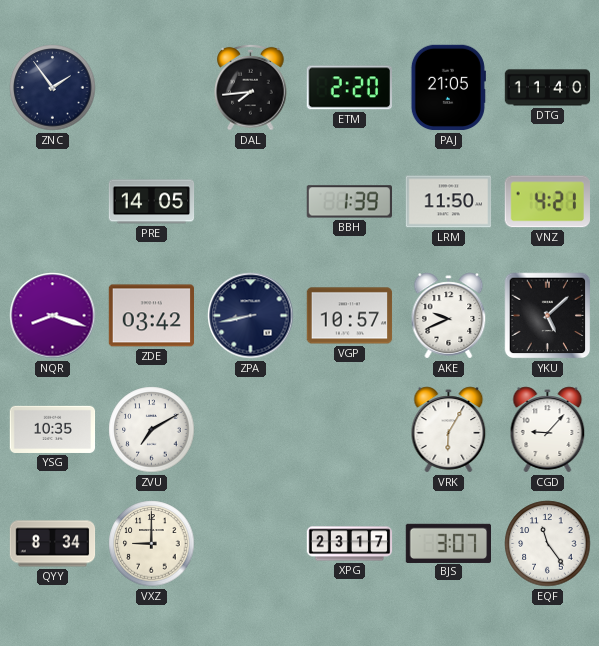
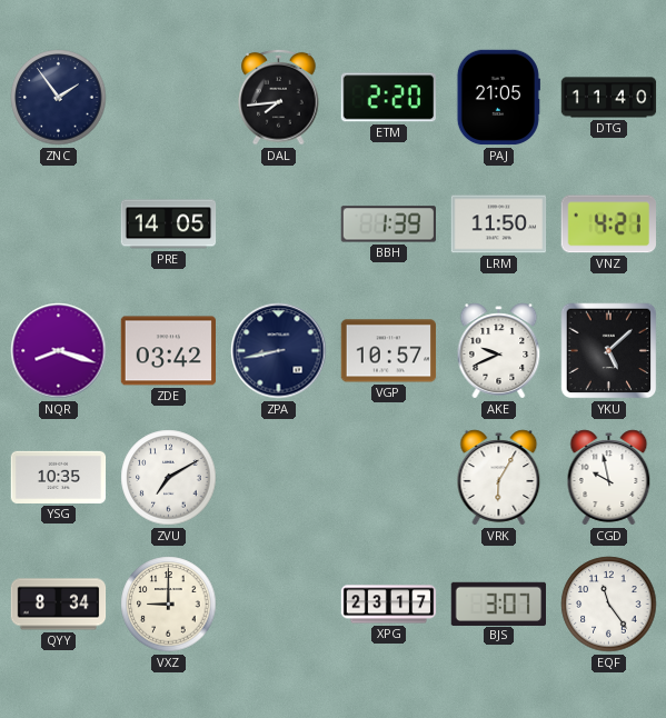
CGD: 9:07 -> 9:58
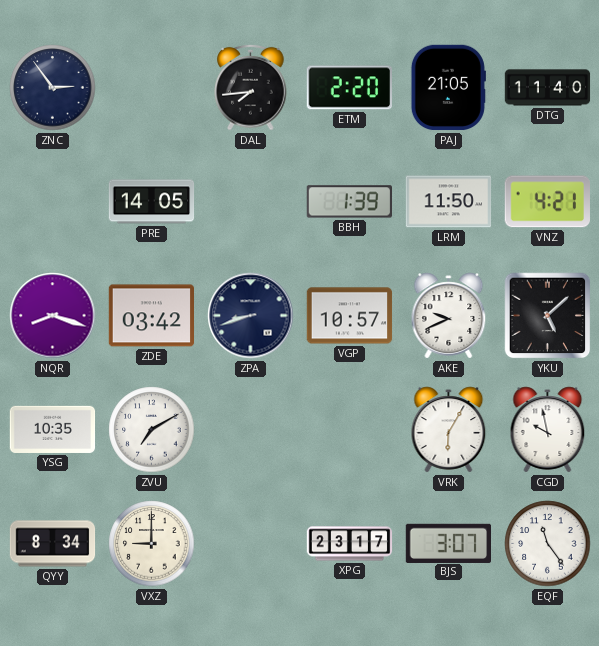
ZNC: 1:54 -> 2:54
ZPA: 8:43 -> 8:42
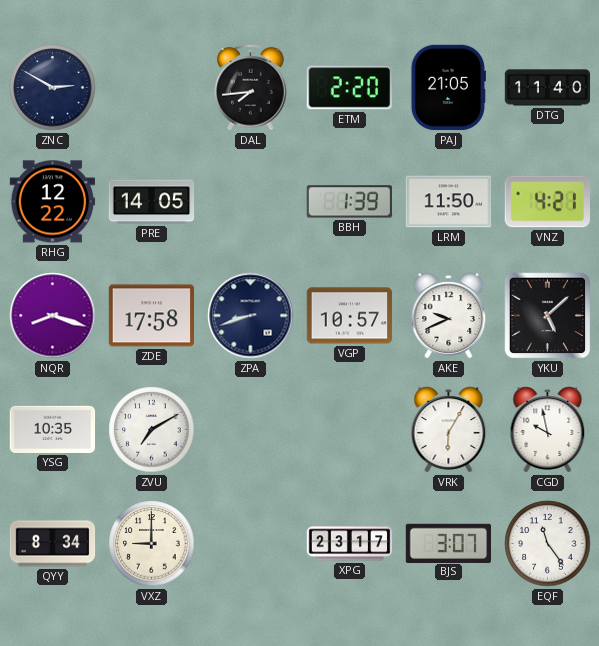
ZNC: 2:54 -> 2:50
RHG: none -> 12:22
ZDE: 03:42 -> 17:58
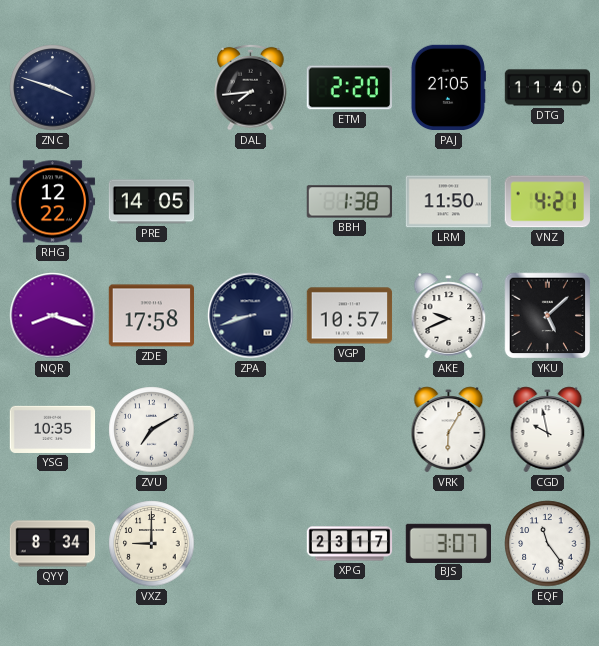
ZNC: 2:50 -> 3:48
BBH: 1:39 -> 1:38
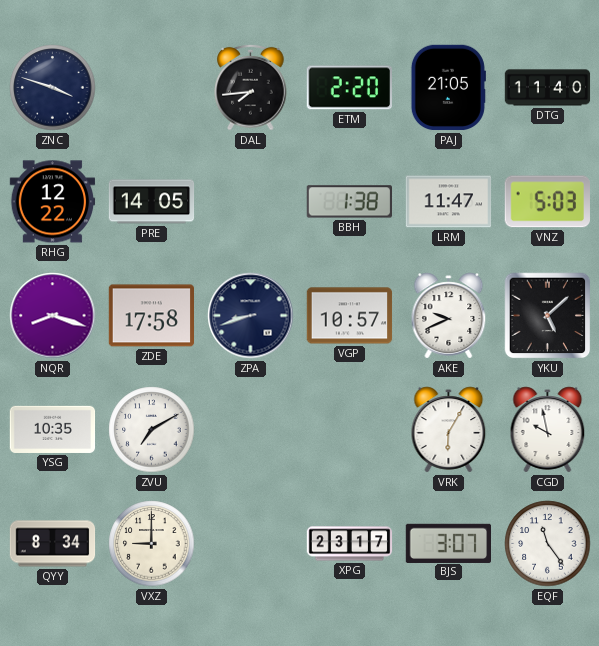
LRM: 11:50 -> 11:47
VNZ: 4:21 -> 5:03
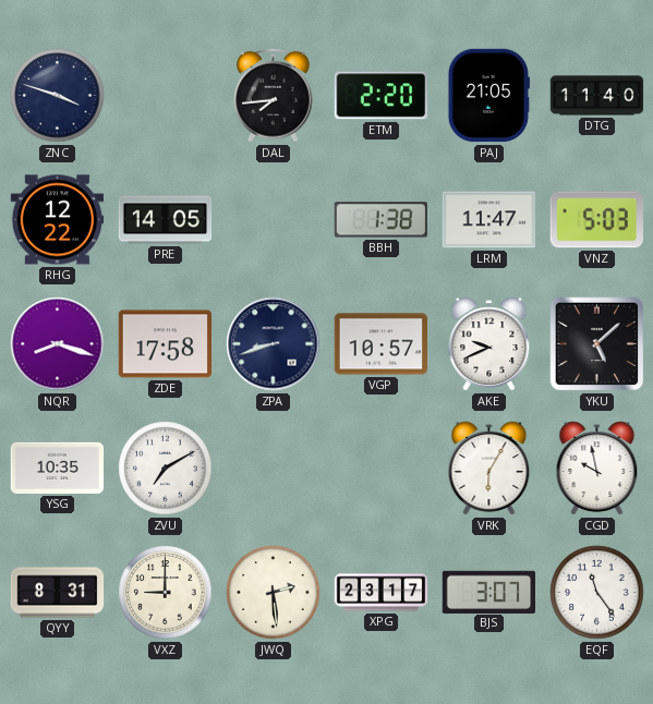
QYY: 8:34 -> 8:31
JWQ: none -> 2:29
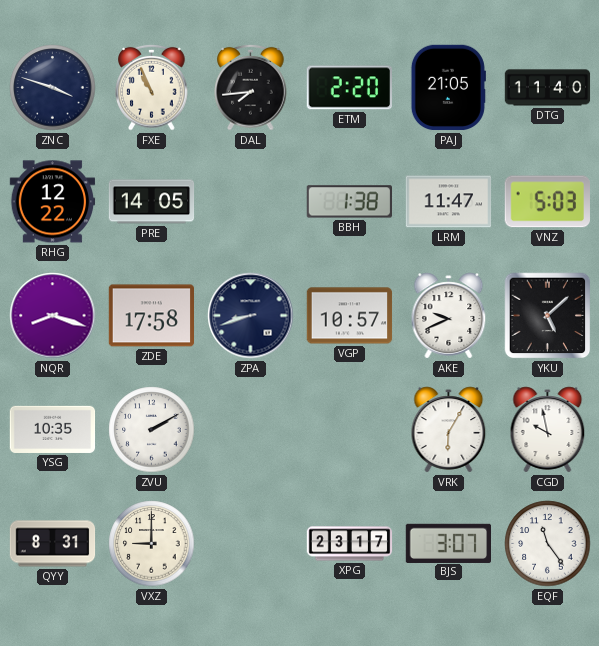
FXE: none -> 10:56
ZVU: 7:10 -> 2:10
JWQ: 2:29 -> none
